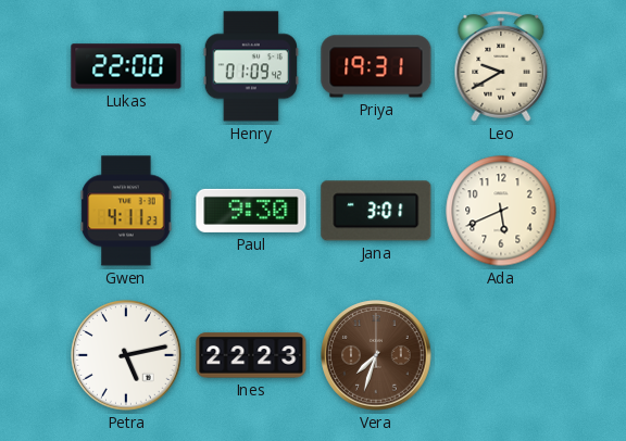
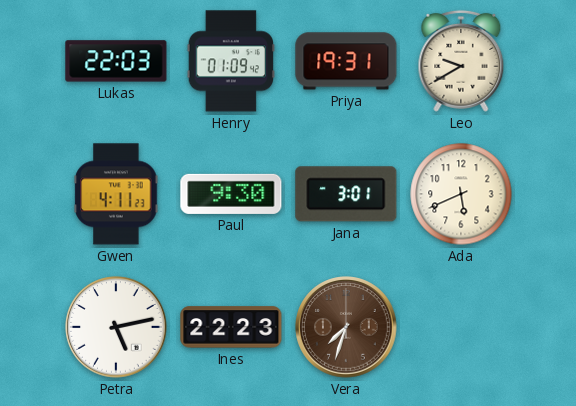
Lukas: 22:00 -> 22:03
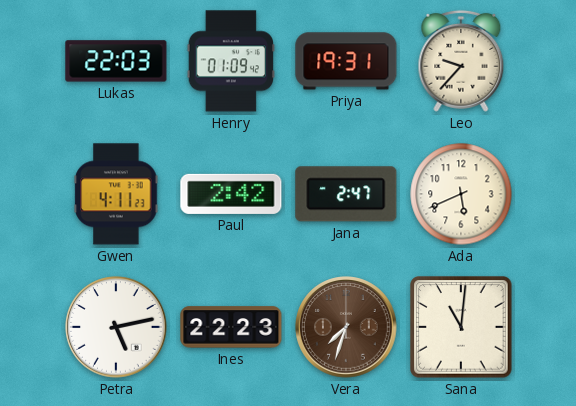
Leo: 9:40 -> 9:37
Paul: 9:30 -> 2:42
Jana: 3:01 -> 2:47
Sana: none -> 11:01
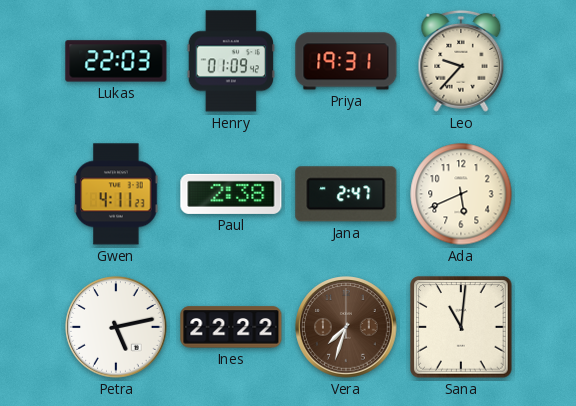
Paul: 2:42 -> 2:38
Ines: 22:23 -> 22:22
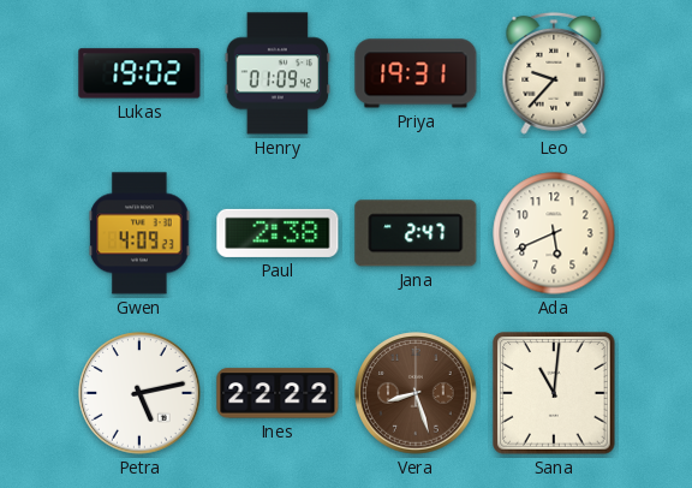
Lukas: 22:03 -> 19:02
Gwen: 4:11 -> 4:09
Vera: 7:33 -> 8:27
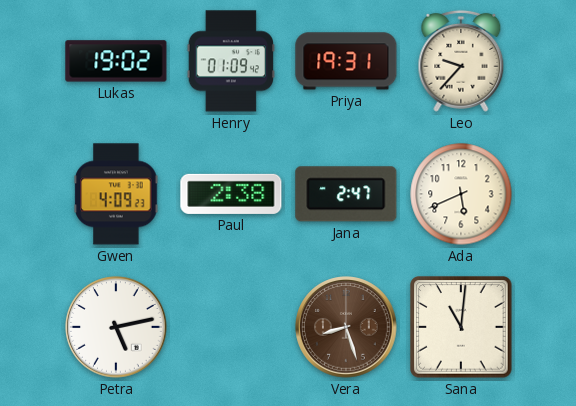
Ines: 22:22 -> none
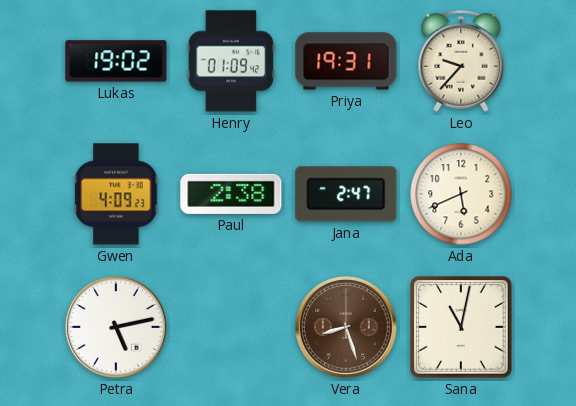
Sana: 11:01 -> 11:02
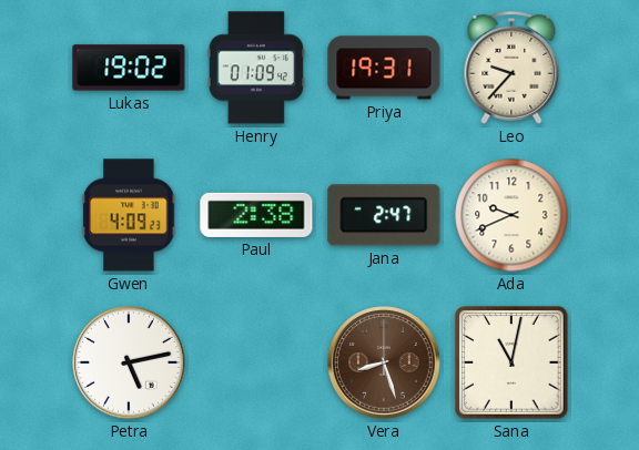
Ada: 5:41 -> 9:41
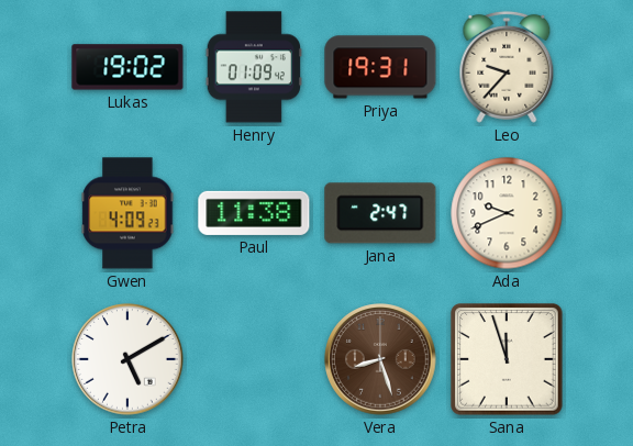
Paul: 2:38 -> 11:38
Petra: 5:13 -> 5:10
Sana: 11:02 -> 11:57
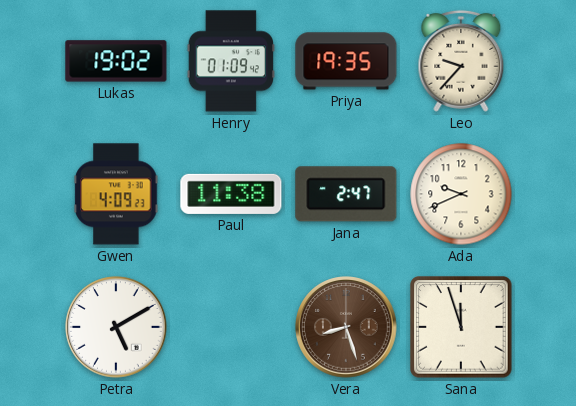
Priya: 19:31 -> 19:35
